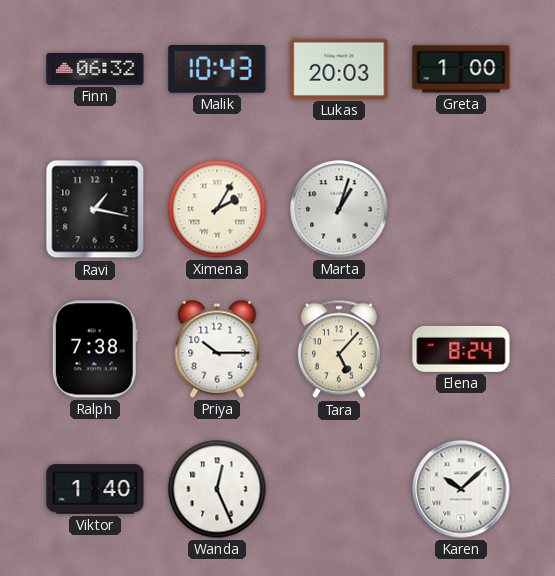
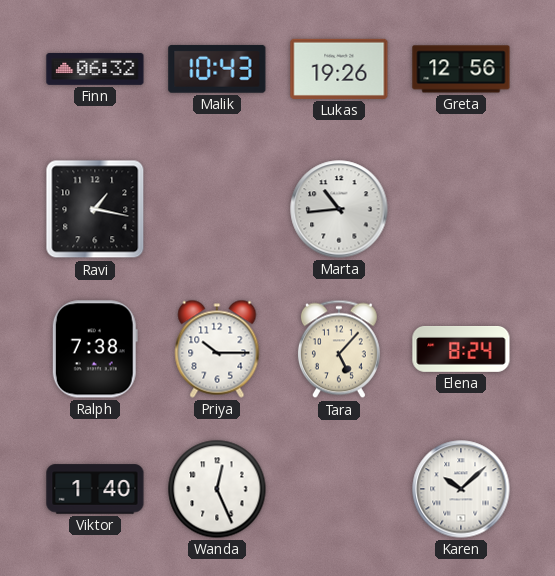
Lukas: 20:03 -> 19:26
Greta: 1:00 -> 12:56
Ximena: 2:05 -> none
Marta: 1:03 -> 10:44
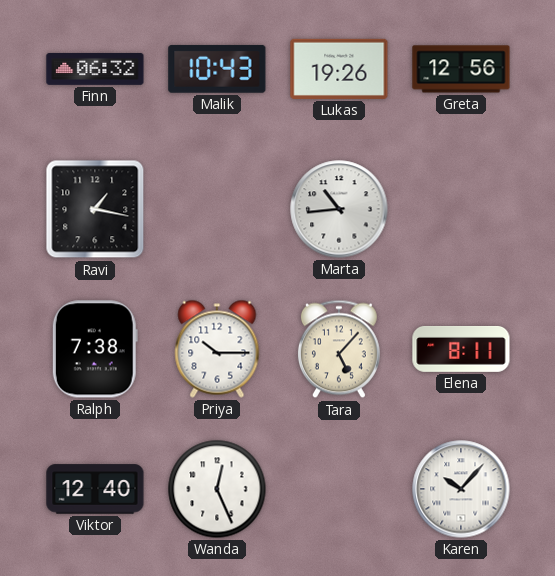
Elena: 8:24 -> 8:11
Viktor: 1:40 -> 12:40
Karen: 10:08 -> 10:07
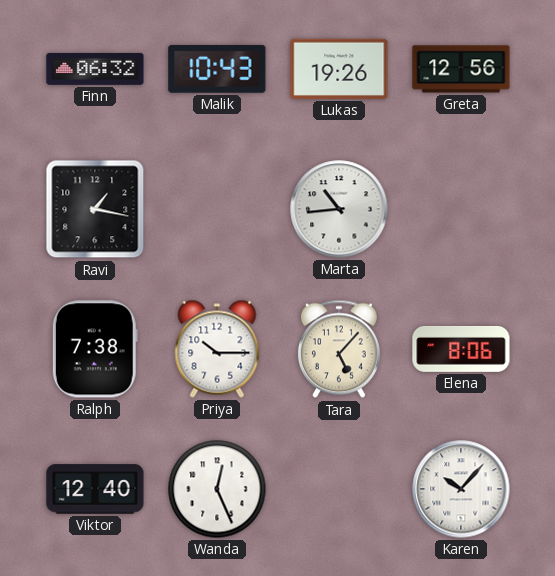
Elena: 8:11 -> 8:06
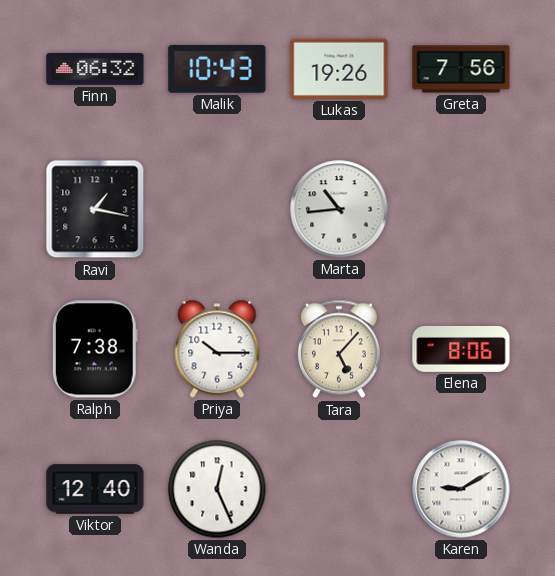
Greta: 12:56 -> 7:56
Karen: 10:07 -> 9:10
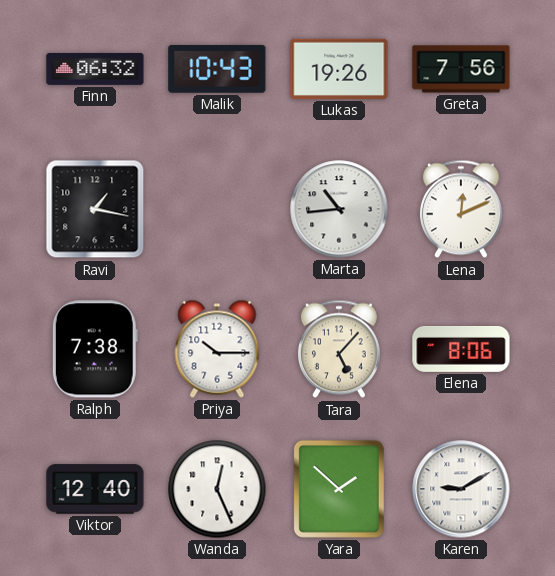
Lena: none -> 12:11
Yara: none -> 1:52
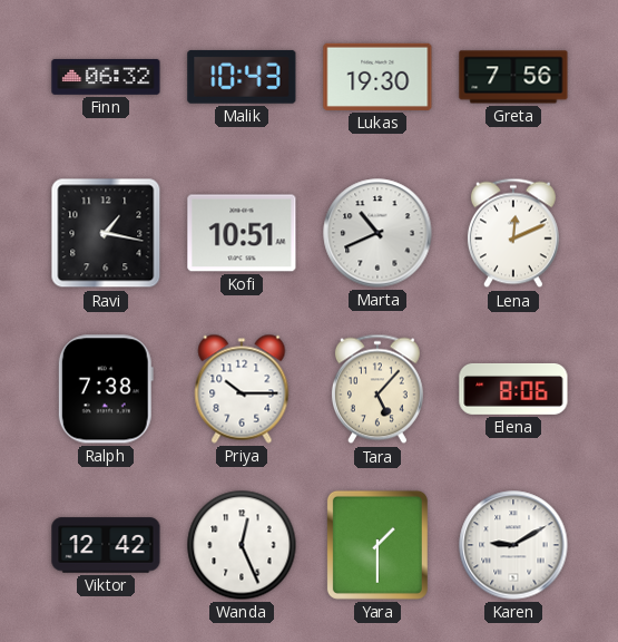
Lukas: 19:26 -> 19:30
Kofi: none -> 10:51
Marta: 10:44 -> 10:41
Viktor: 12:40 -> 12:42
Yara: 1:52 -> 1:30
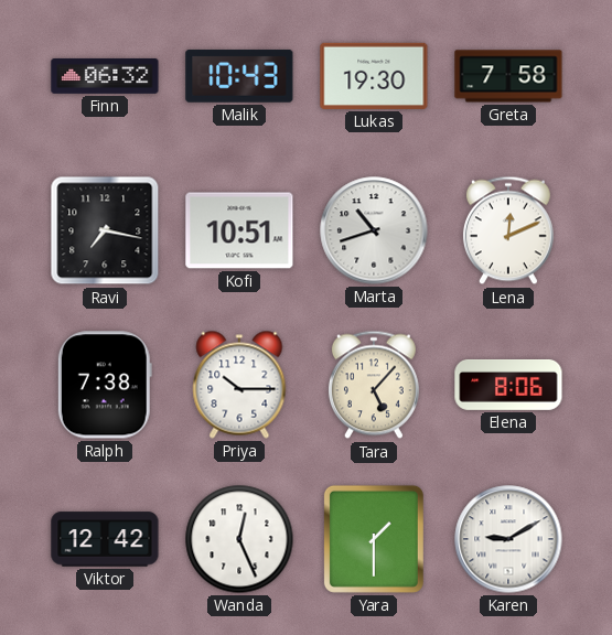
Greta: 7:56 -> 7:58
Ravi: 1:17 -> 7:17
Marta: 10:41 -> 10:42
